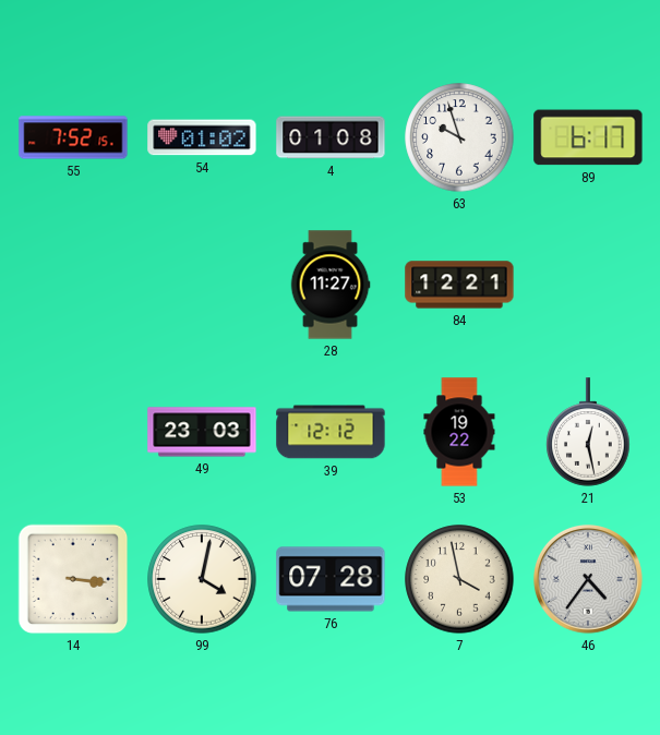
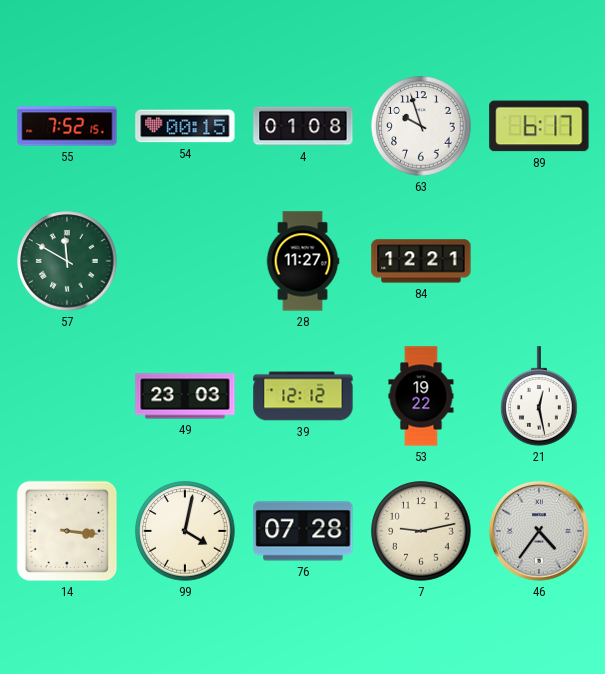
54: 01:02 -> 00:15
57: none -> 11:50
7: 3:58 -> 9:13
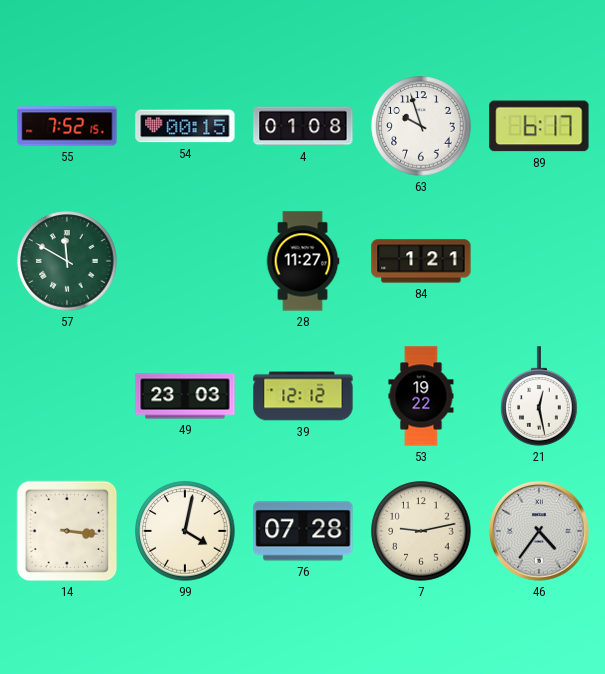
84: 12:21 -> 1:21
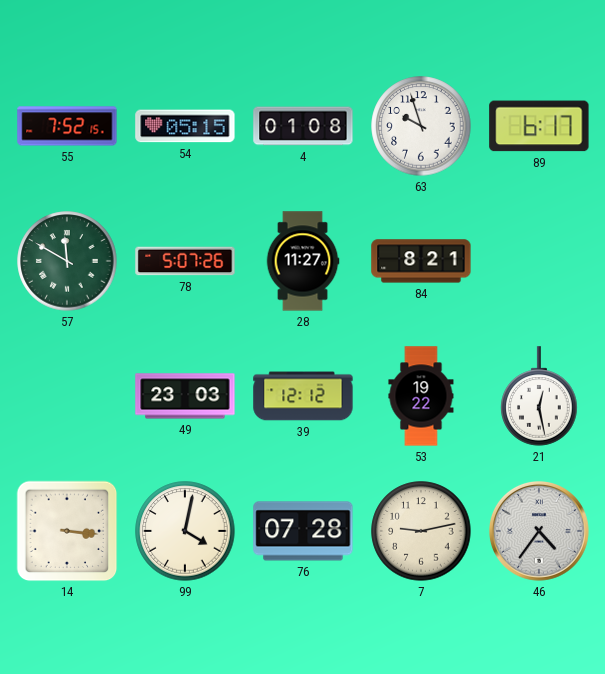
54: 00:15 -> 05:15
78: none -> 5:07
84: 1:21 -> 8:21
